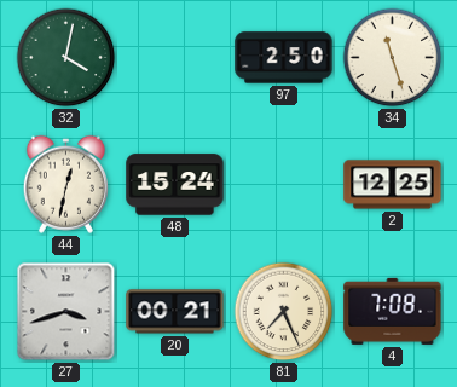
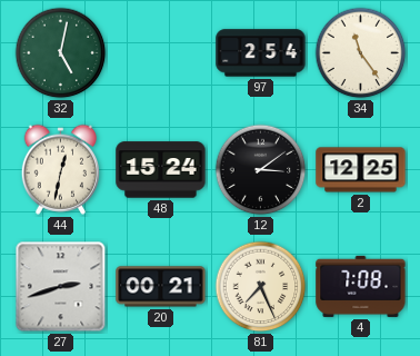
32: 4:02 -> 5:02
97: 2:50 -> 2:54
34: 11:27 -> 11:24
12: none -> 3:09
27: 3:42 -> 2:42
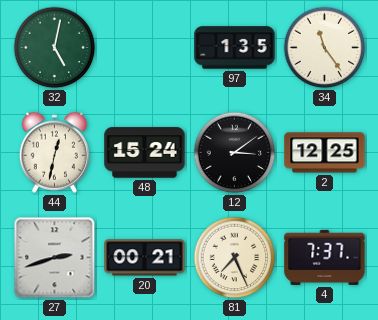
97: 2:54 -> 1:35
4: 7:08 -> 7:37
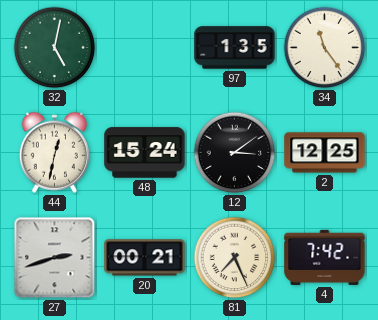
4: 7:37 -> 7:42
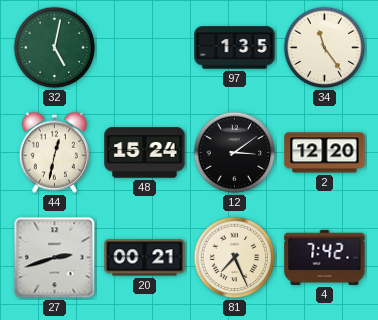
2: 12:25 -> 12:20
